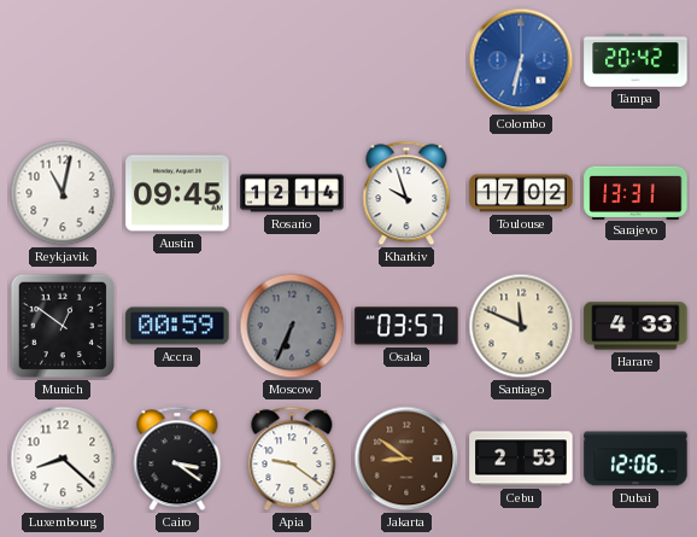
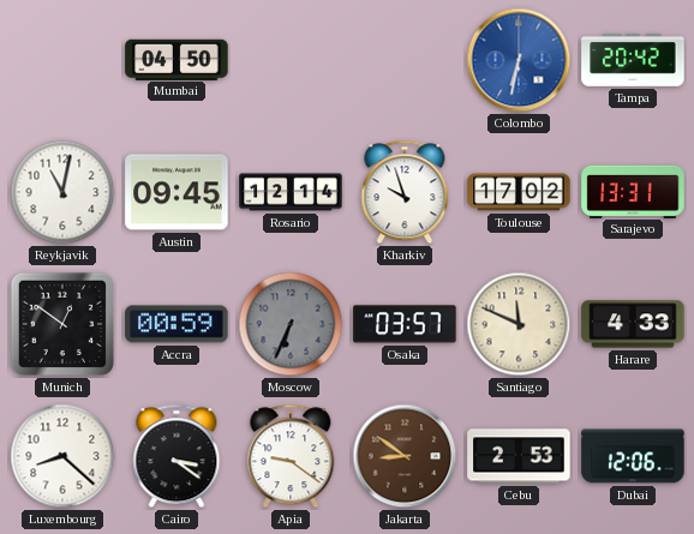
Mumbai: none -> 04:50
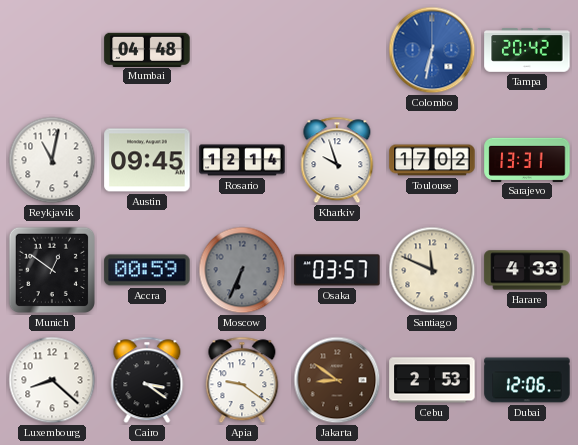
Mumbai: 04:50 -> 04:48
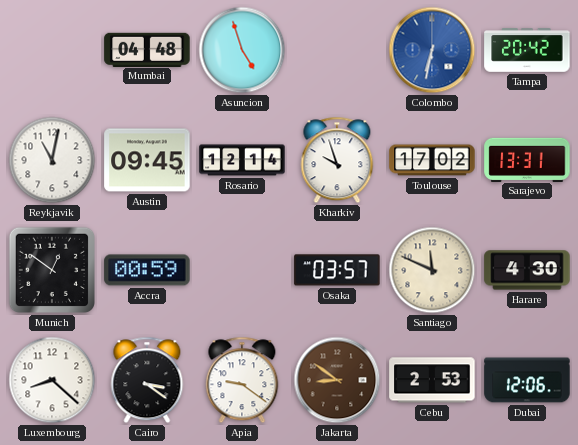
Asuncion: none -> 4:57
Moscow: 6:34 -> none
Harare: 4:33 -> 4:30
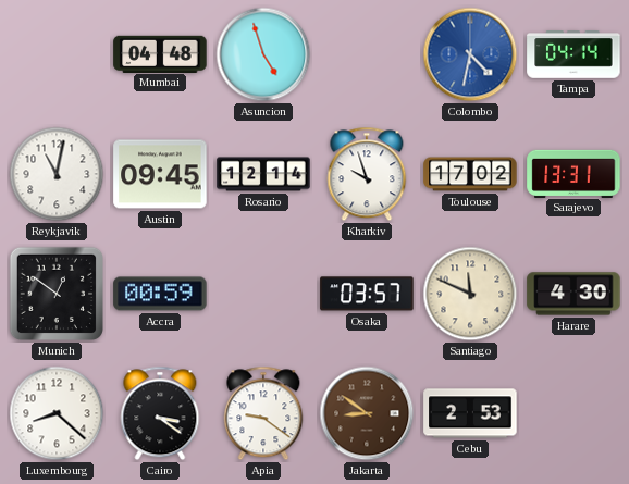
Colombo: 6:32 -> 4:32
Tampa: 20:42 -> 04:14
Dubai: 12:06 -> none
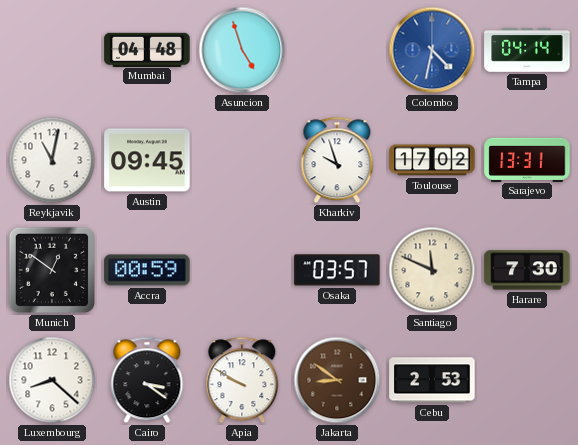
Rosario: 12:14 -> none
Harare: 4:30 -> 7:30
Apia: 9:21 -> 9:50
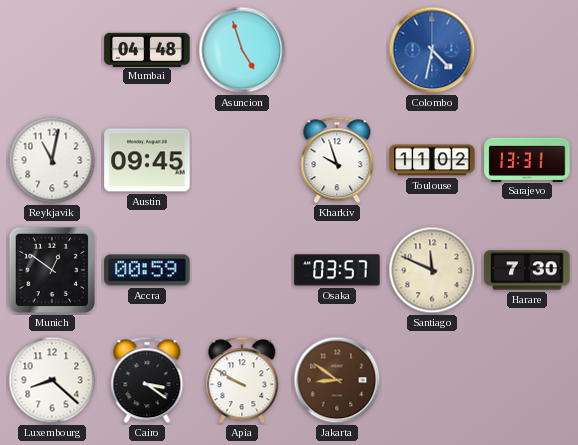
Tampa: 04:14 -> none
Toulouse: 17:02 -> 11:02
Cebu: 2:53 -> none
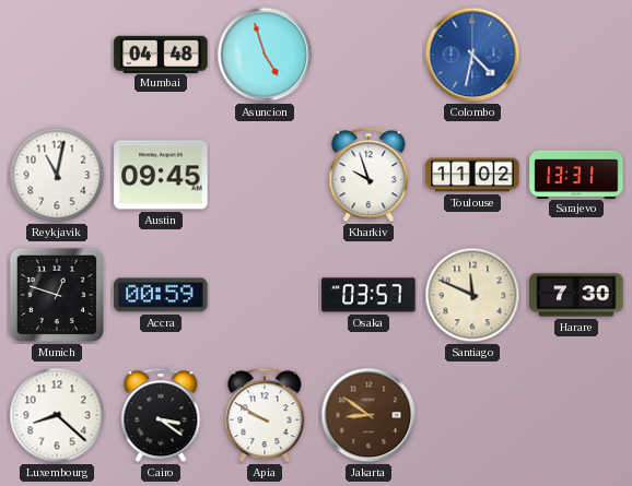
Munich: 12:51 -> 12:48
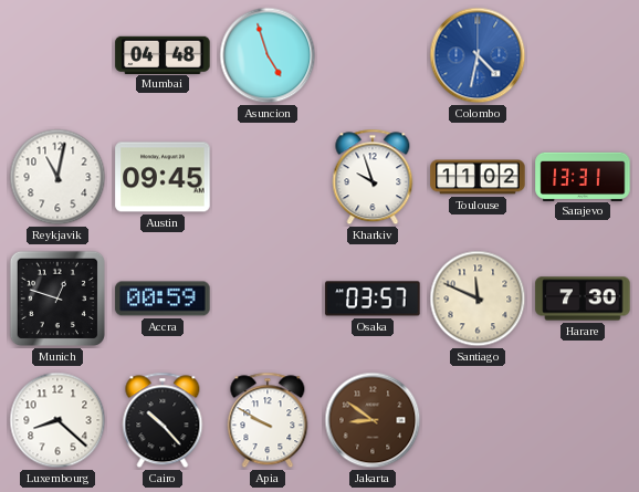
Cairo: 3:21 -> 10:23
